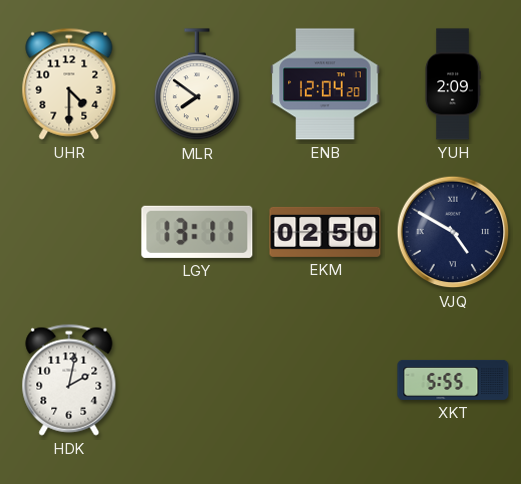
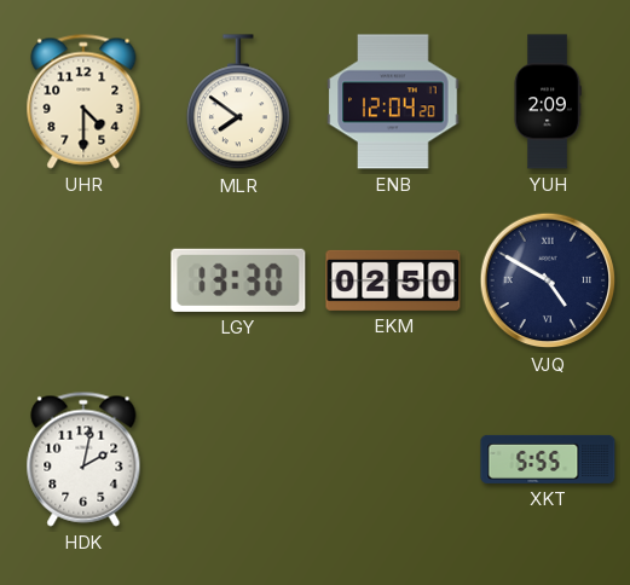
LGY: 13:11 -> 13:30
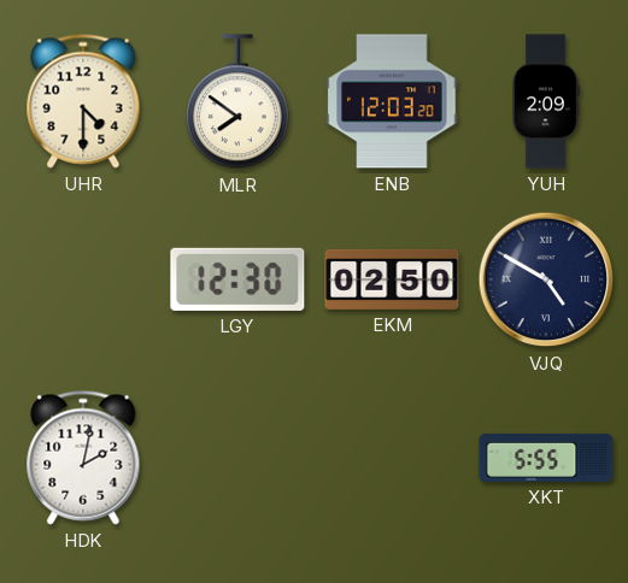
ENB: 12:04 -> 12:03
LGY: 13:30 -> 12:30
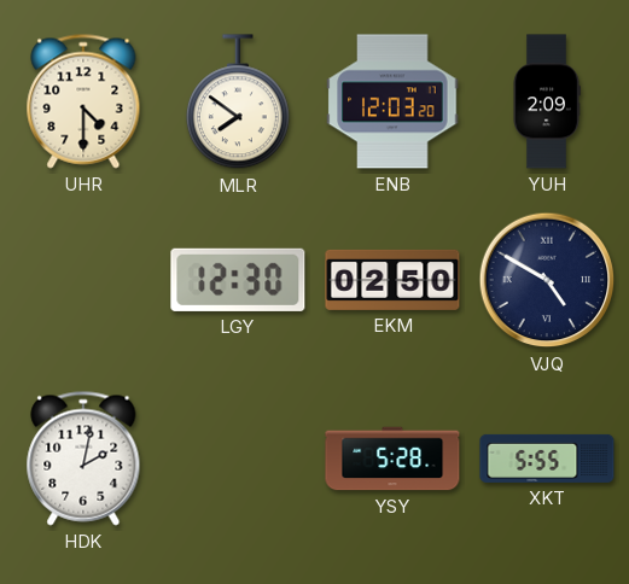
YSY: none -> 5:28
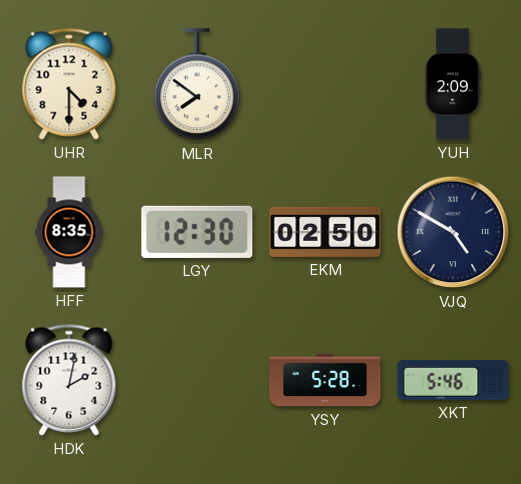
ENB: 12:03 -> none
HFF: none -> 8:35
XKT: 5:55 -> 5:46
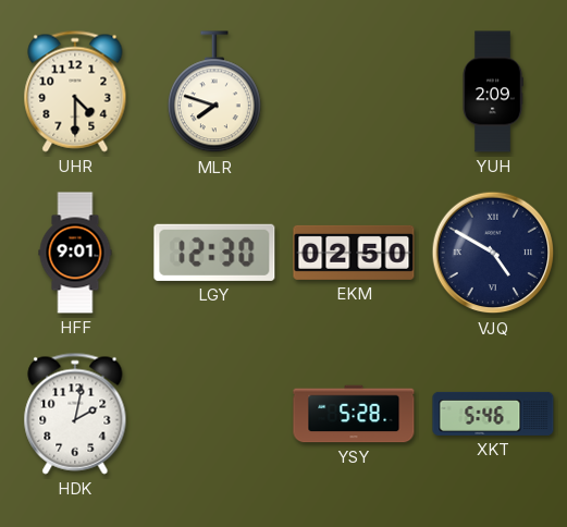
MLR: 7:51 -> 7:48
HFF: 8:35 -> 9:01
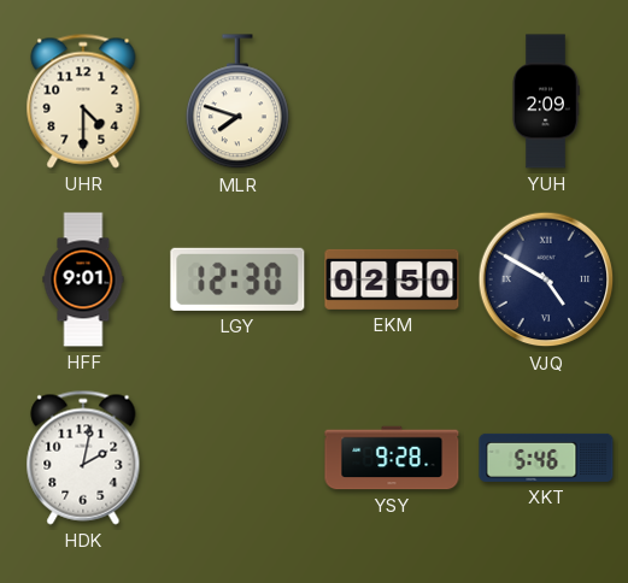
YSY: 5:28 -> 9:28
